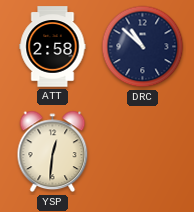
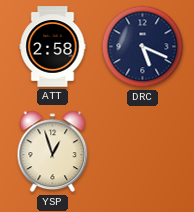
DRC: 10:52 -> 5:19
YSP: 12:31 -> 12:57
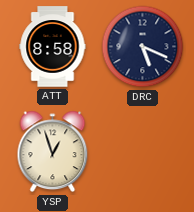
ATT: 2:58 -> 8:58
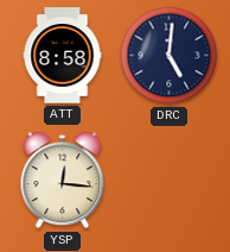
DRC: 5:19 -> 5:01
YSP: 12:57 -> 12:16
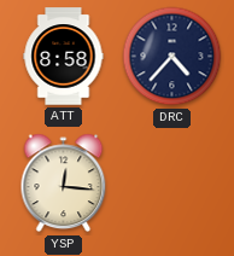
DRC: 5:01 -> 4:37
